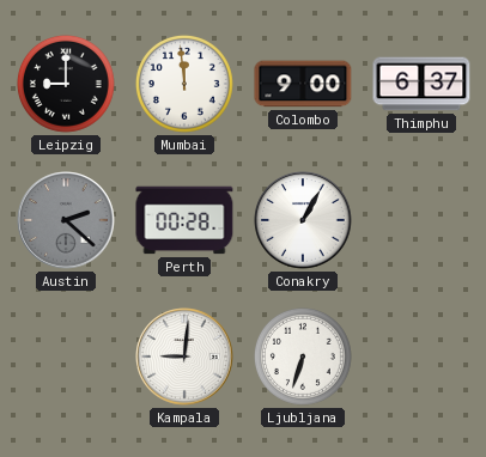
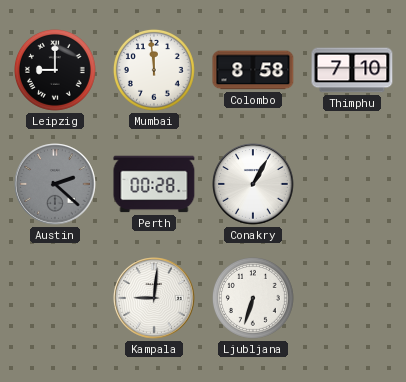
Colombo: 9:00 -> 8:58
Thimphu: 6:37 -> 7:10
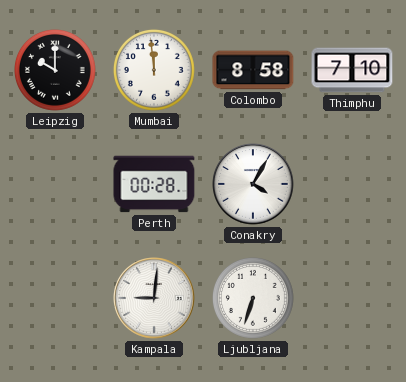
Leipzig: 9:00 -> 10:00
Austin: 2:22 -> none
Conakry: 1:05 -> 4:05
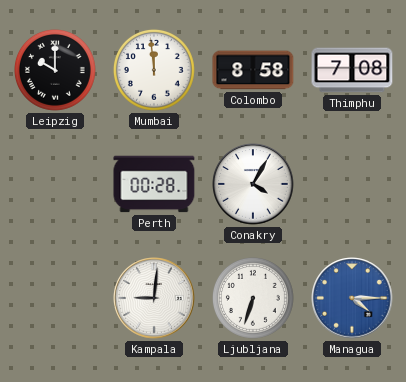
Thimphu: 7:10 -> 7:08
Managua: none -> 4:15
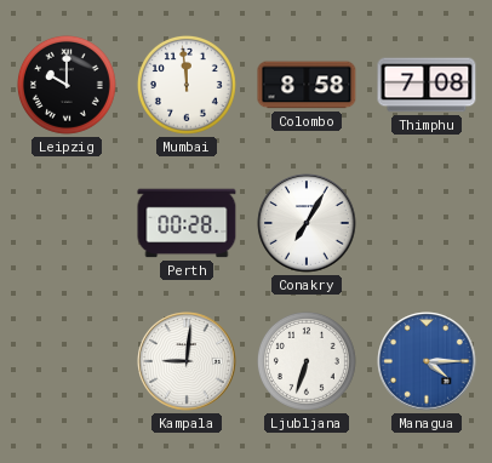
Conakry: 4:05 -> 7:05
